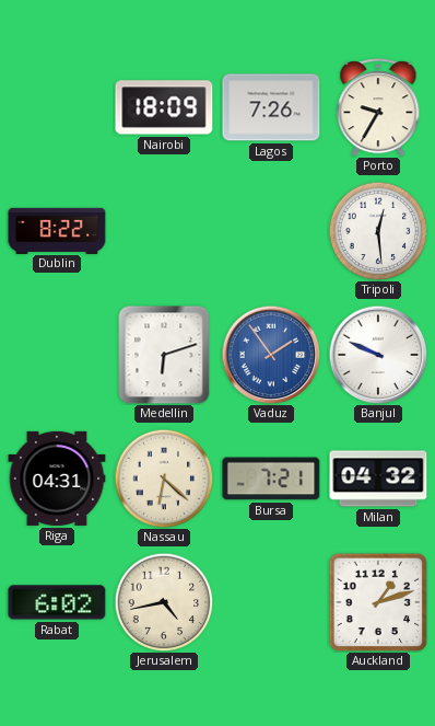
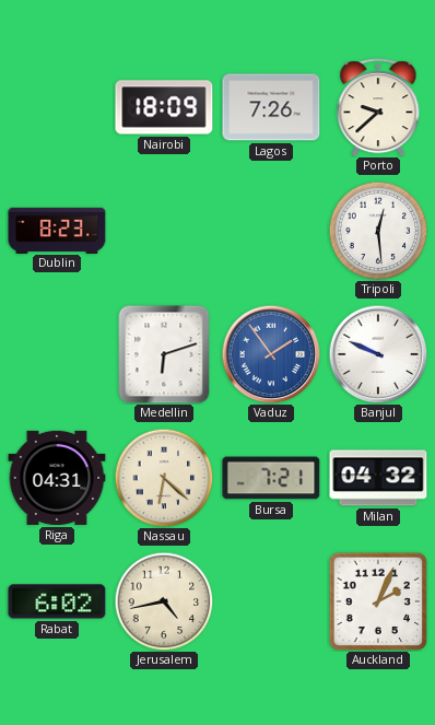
Porto: 9:35 -> 9:38
Dublin: 8:22 -> 8:23
Auckland: 1:12 -> 2:04
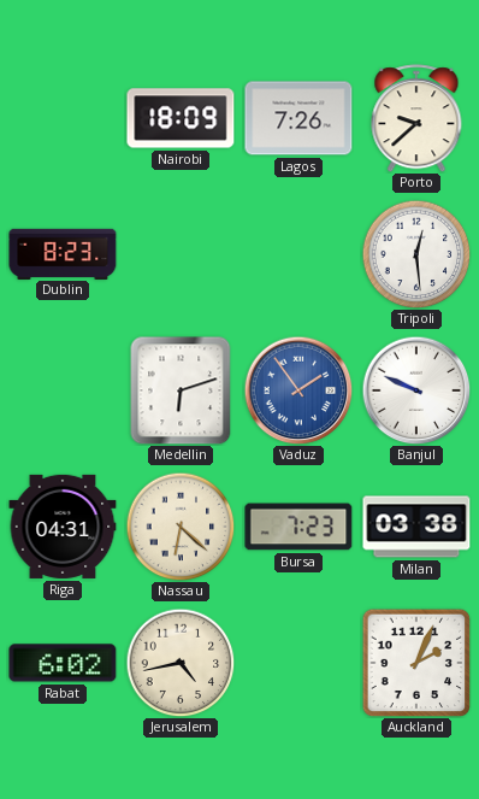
Bursa: 7:21 -> 7:23
Milan: 04:32 -> 03:38
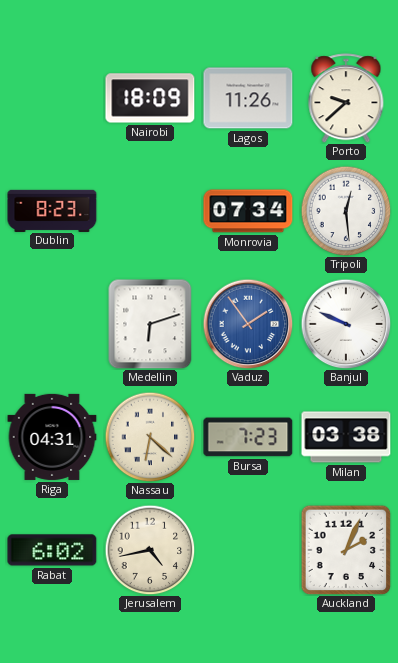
Lagos: 7:26 -> 11:26
Monrovia: none -> 07:34
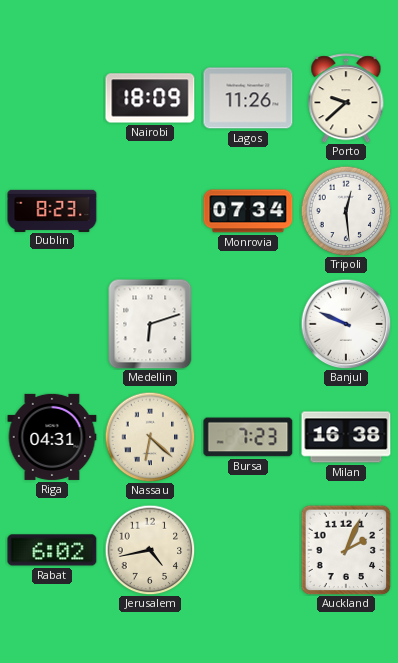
Vaduz: 1:54 -> none
Milan: 03:38 -> 16:38
